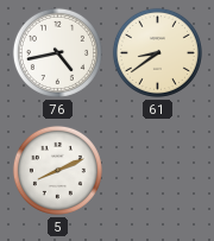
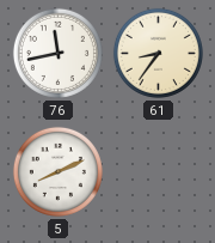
76: 4:43 -> 11:43
61: 8:39 -> 8:36
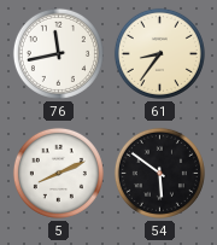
54: none -> 5:51
